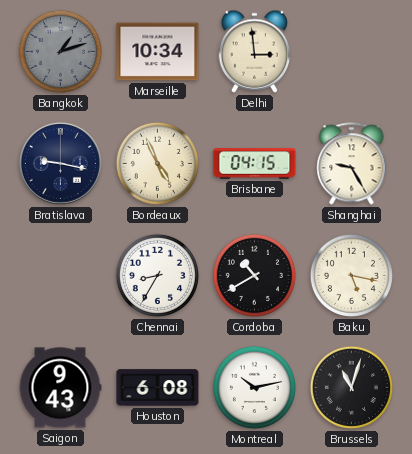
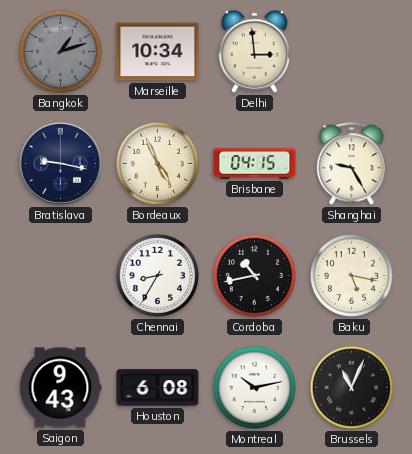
Cordoba: 10:40 -> 10:43
Brussels: 11:03 -> 11:04
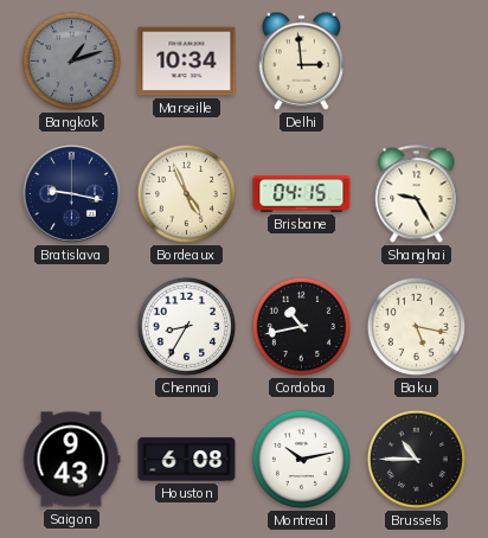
Brussels: 11:04 -> 10:45
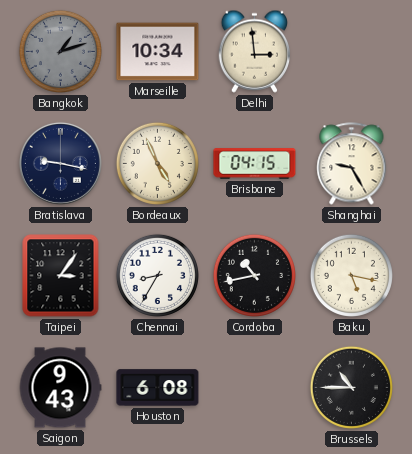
Taipei: none -> 3:06
Montreal: 10:13 -> none
